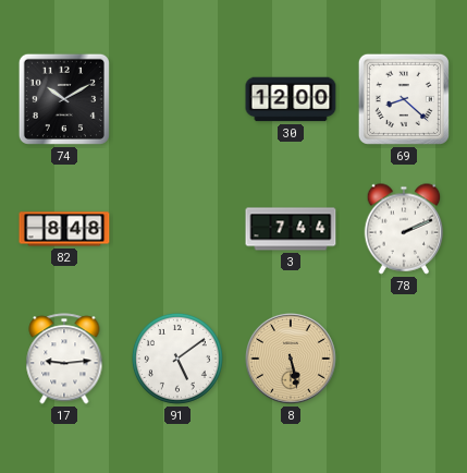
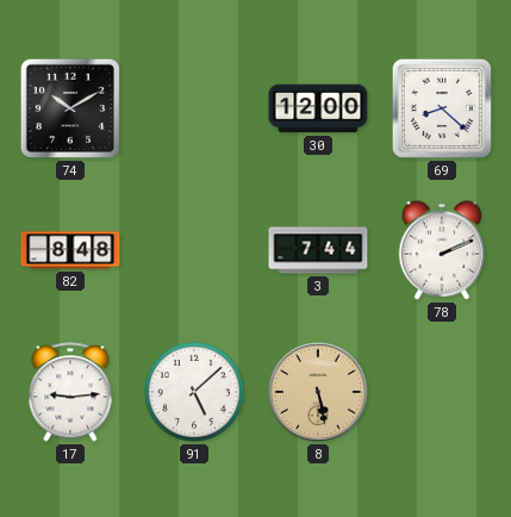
91: 5:09 -> 5:08
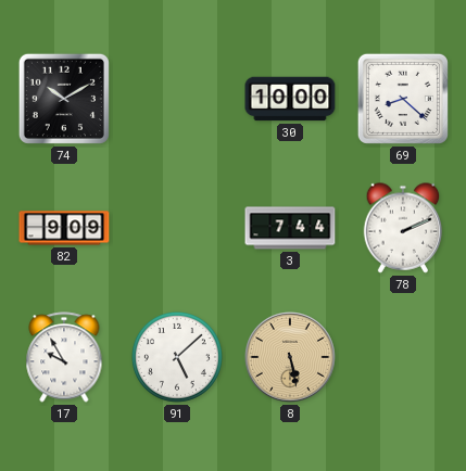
30: 12:00 -> 10:00
82: 8:48 -> 9:09
17: 9:14 -> 9:55
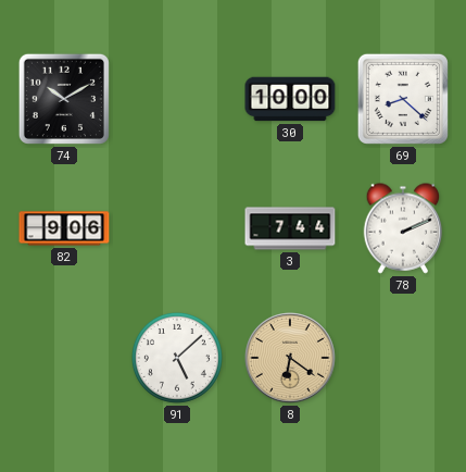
82: 9:09 -> 9:06
17: 9:55 -> none
8: 5:28 -> 6:21
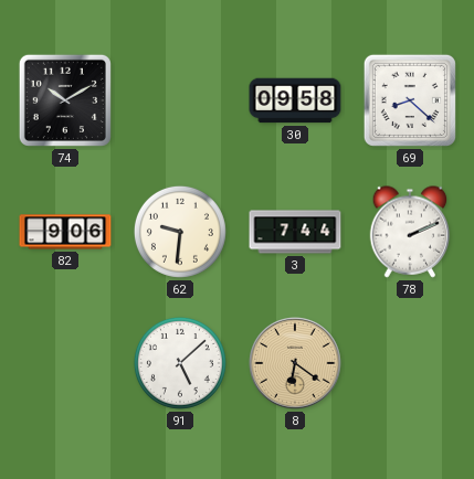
30: 10:00 -> 09:58
62: none -> 9:31
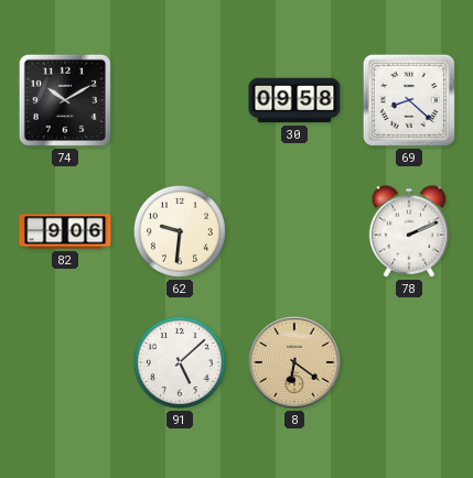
3: 7:44 -> none
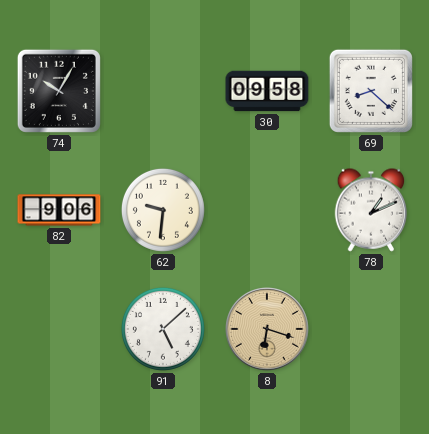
74: 10:10 -> 10:05
78: 2:11 -> 1:11
8: 6:21 -> 6:18
